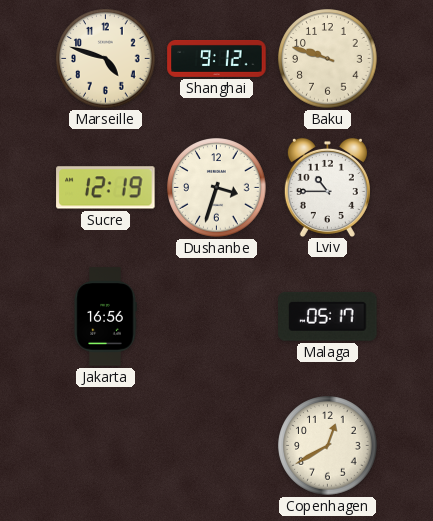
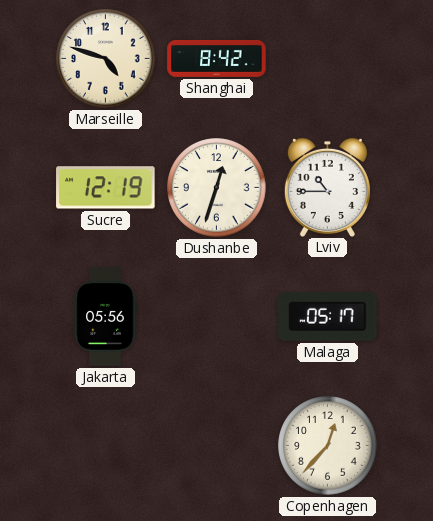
Shanghai: 9:12 -> 8:42
Baku: 9:48 -> none
Dushanbe: 3:33 -> 12:33
Jakarta: 16:56 -> 05:56
Copenhagen: 12:40 -> 12:37
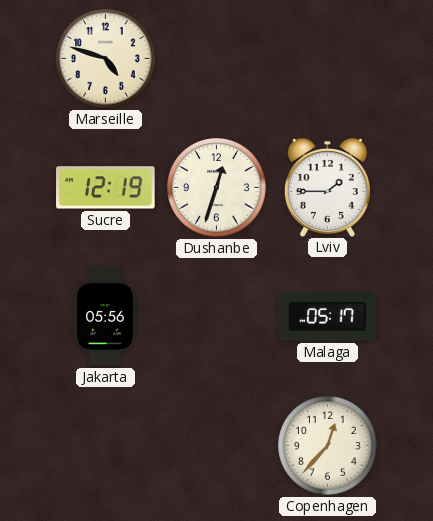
Shanghai: 8:42 -> none
Lviv: 10:45 -> 1:45
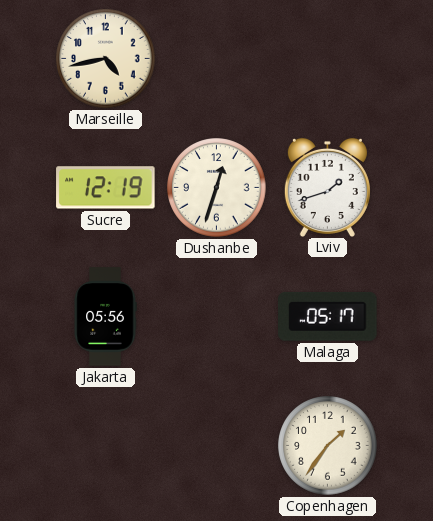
Marseille: 4:48 -> 4:43
Lviv: 1:45 -> 1:42
Copenhagen: 12:37 -> 1:36
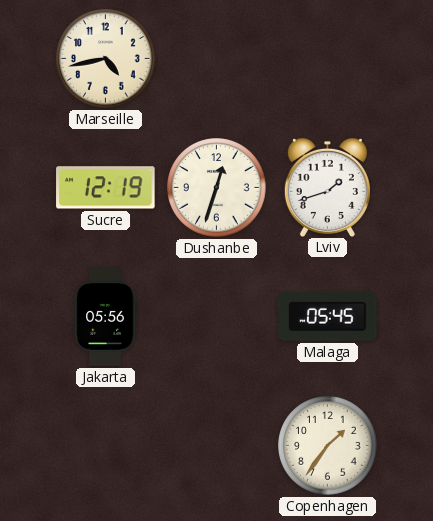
Malaga: 05:17 -> 05:45
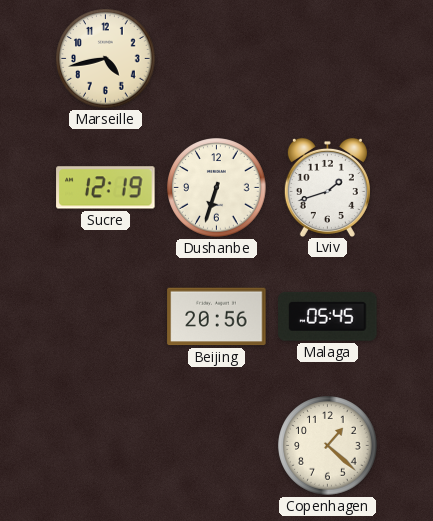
Dushanbe: 12:33 -> 6:33
Jakarta: 05:56 -> none
Beijing: none -> 20:56
Copenhagen: 1:36 -> 1:22
